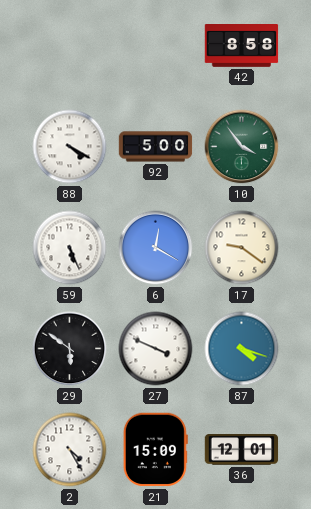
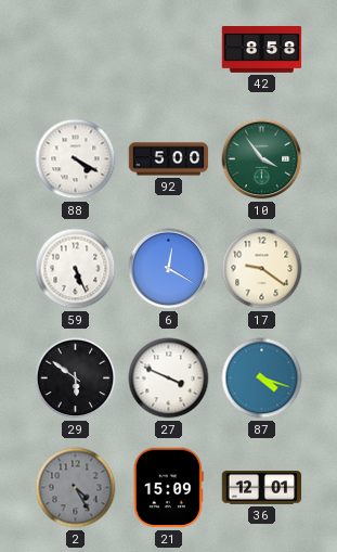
2 dial: white -> grey
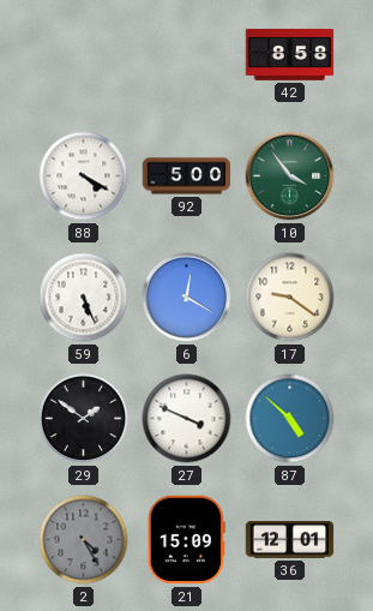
29: 5:51 -> 1:51
87: 4:18 -> 4:52
